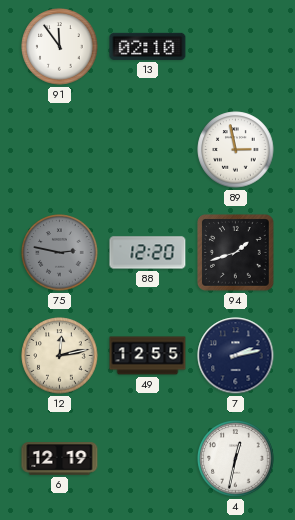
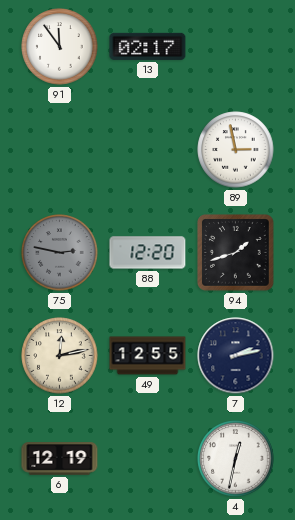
13: 02:10 -> 02:17
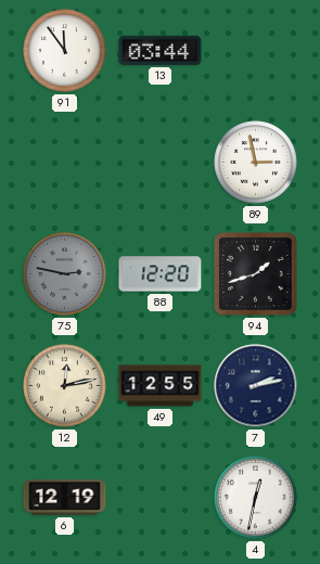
13: 02:17 -> 03:44
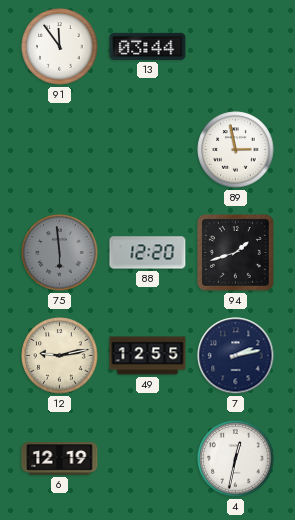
75: 2:47 -> 5:59
12: 12:13 -> 9:13
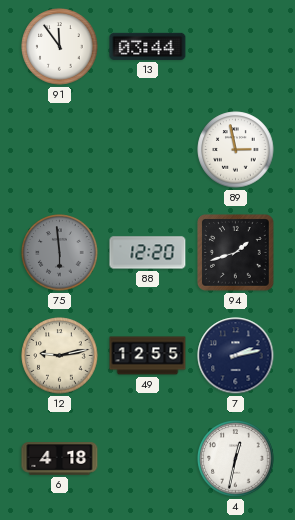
6: 12:19 -> 4:18
